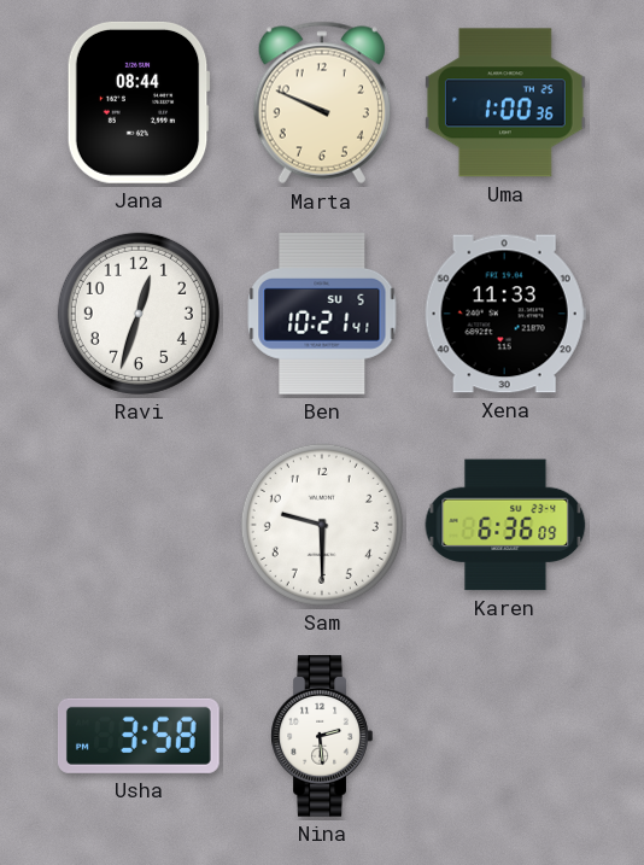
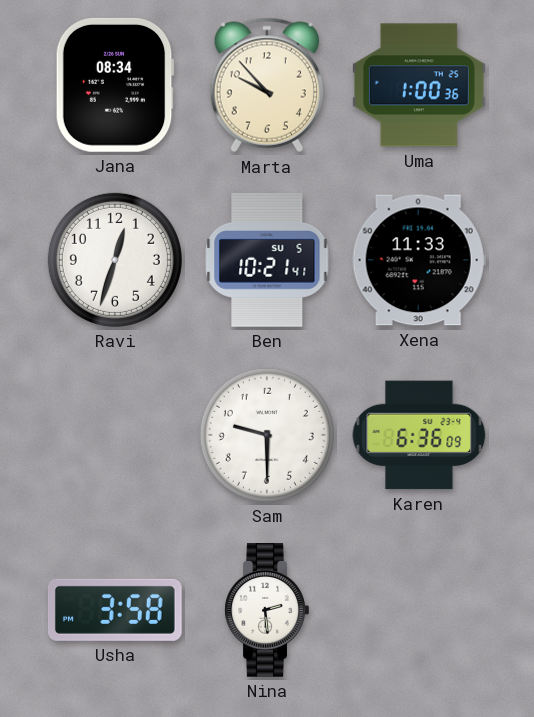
Jana: 08:44 -> 08:34
Marta: 9:49 -> 9:53
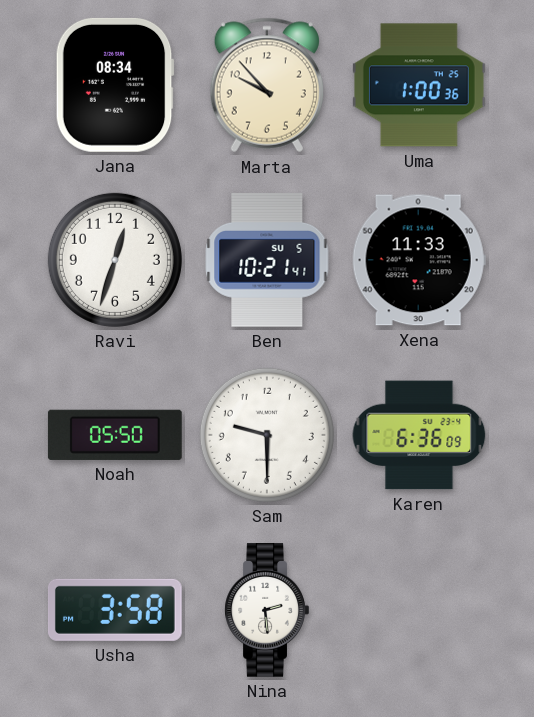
Noah: none -> 05:50
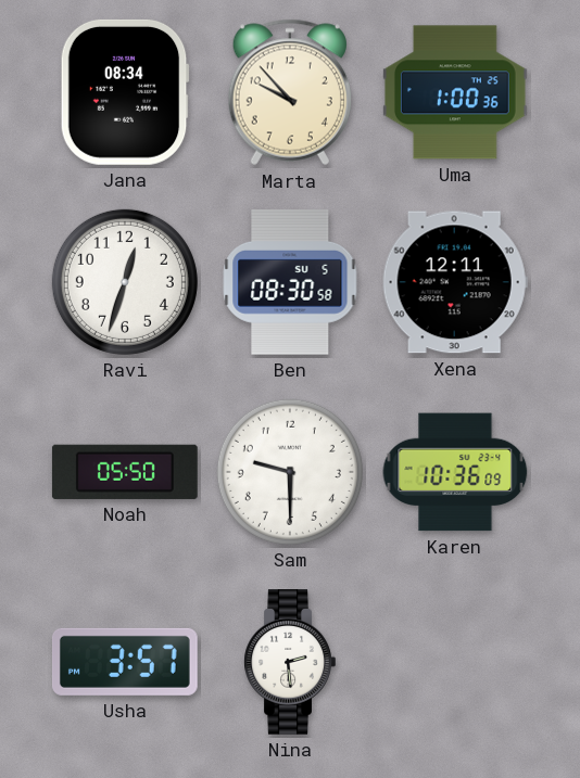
Ben: 10:21 -> 08:30
Xena: 11:33 -> 12:11
Karen: 6:36 -> 10:36
Usha: 3:58 -> 3:57
